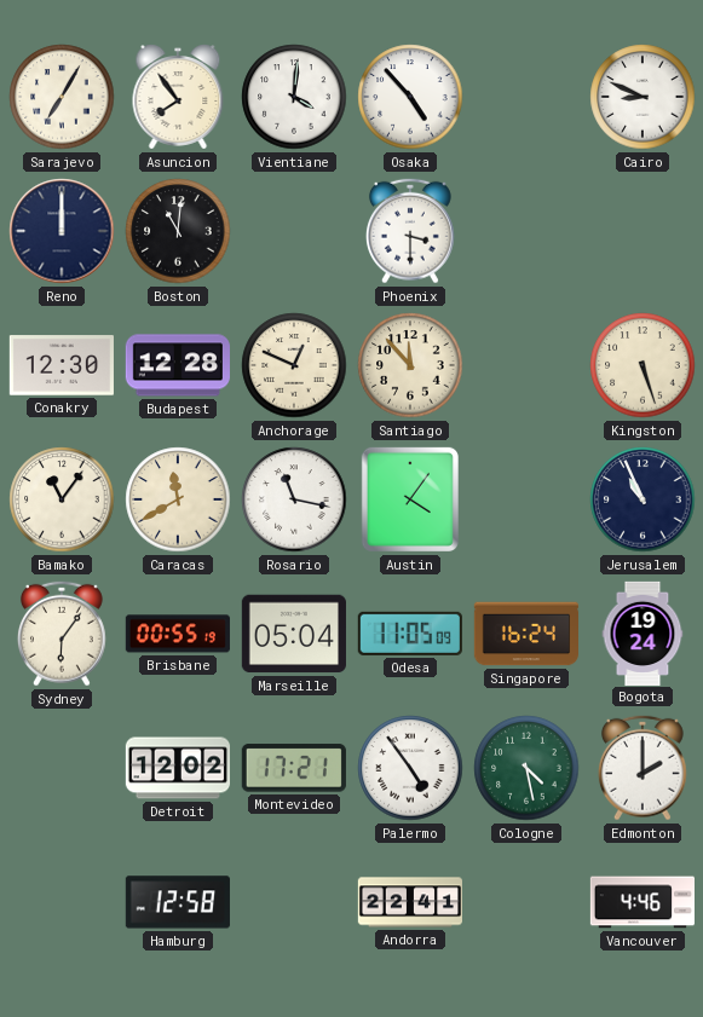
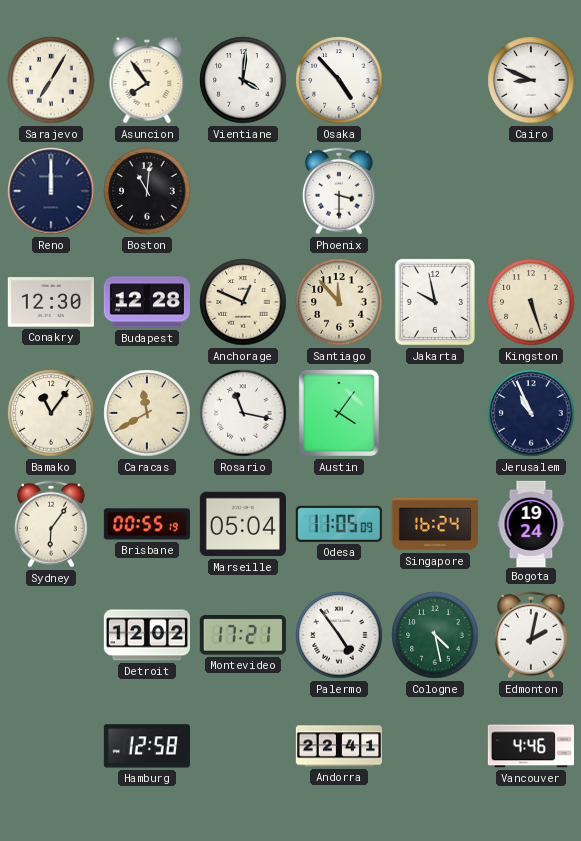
Jakarta: none -> 9:58
Edmonton: 2:00 -> 2:02
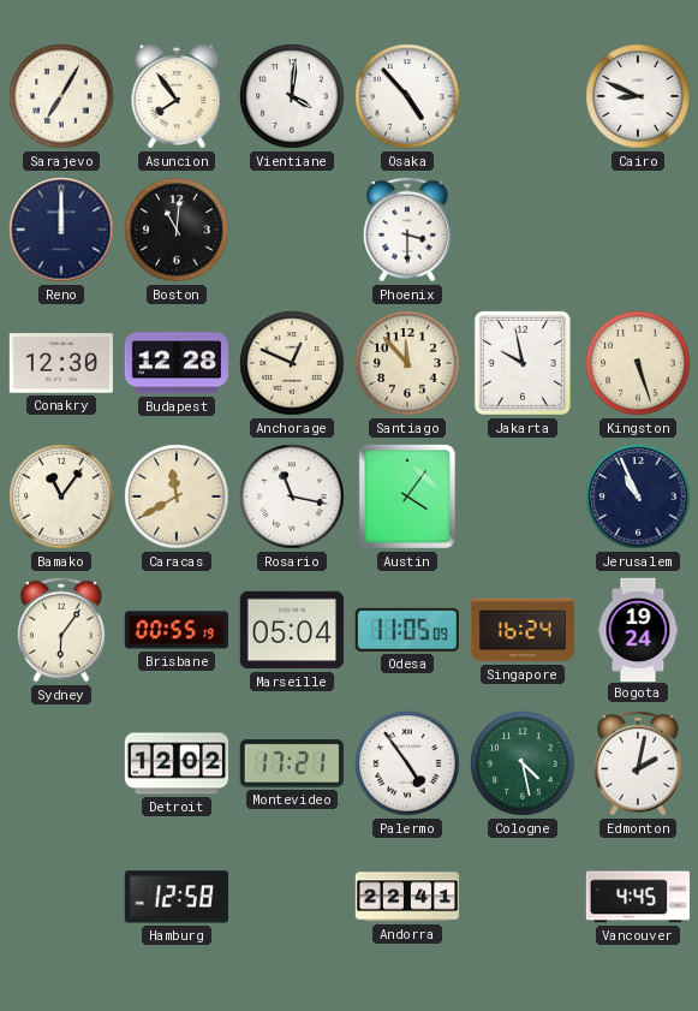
Vancouver: 4:46 -> 4:45
